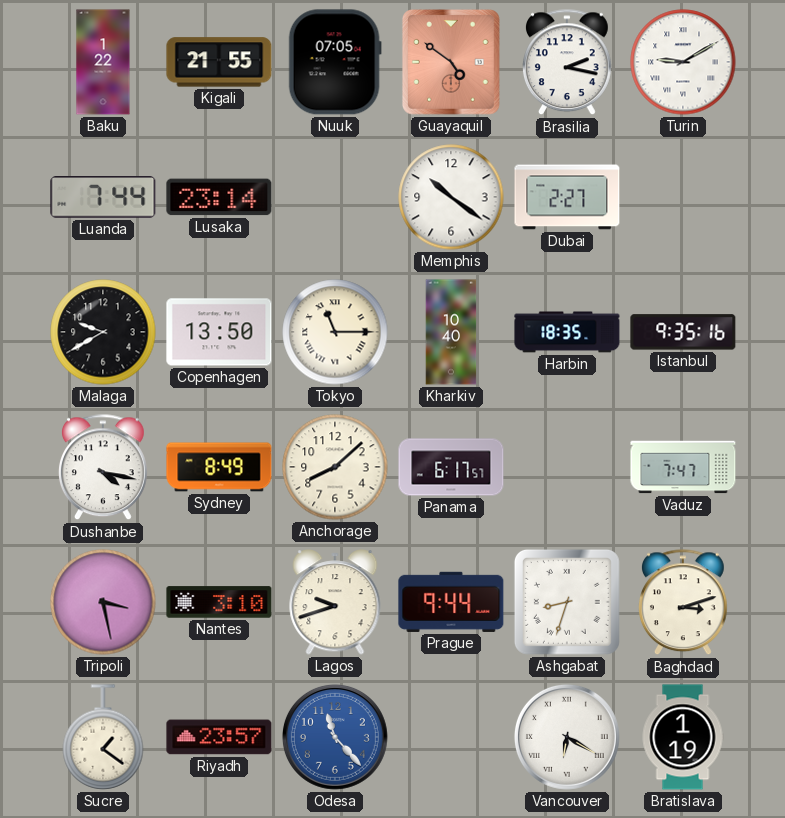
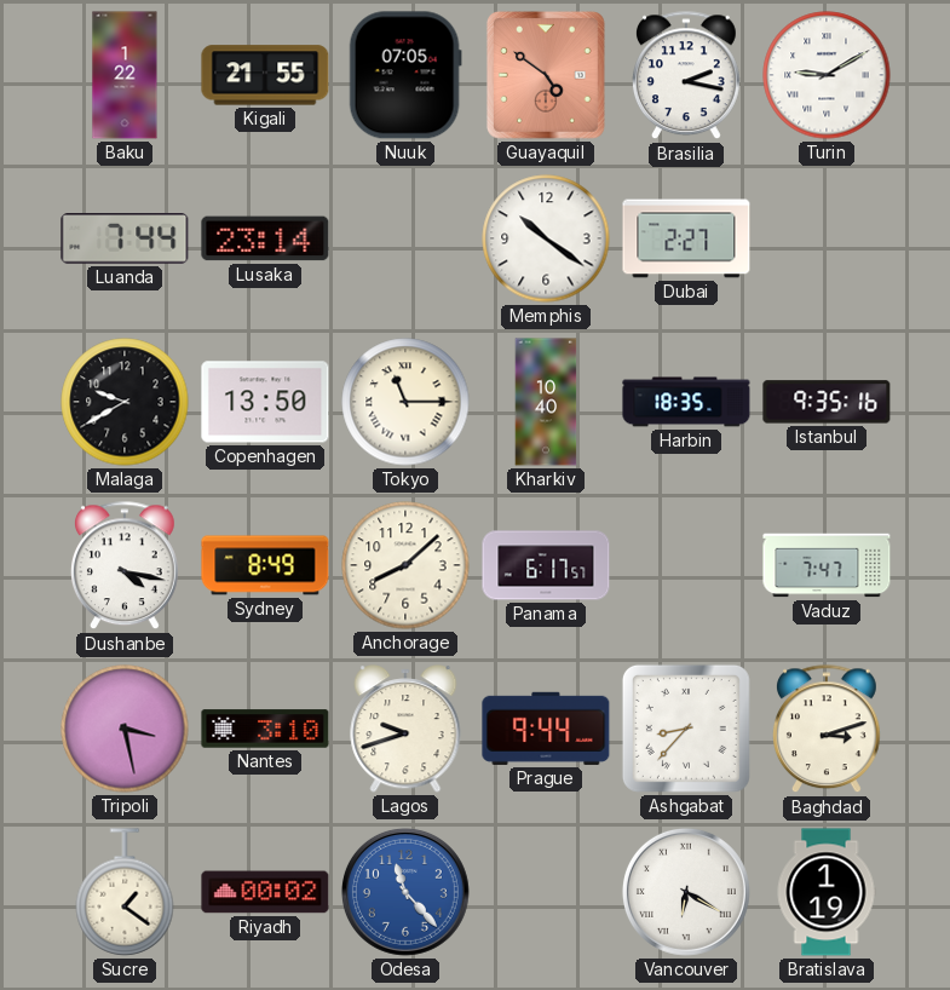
Ashgabat: 8:33 -> 8:37
Riyadh: 23:57 -> 00:02
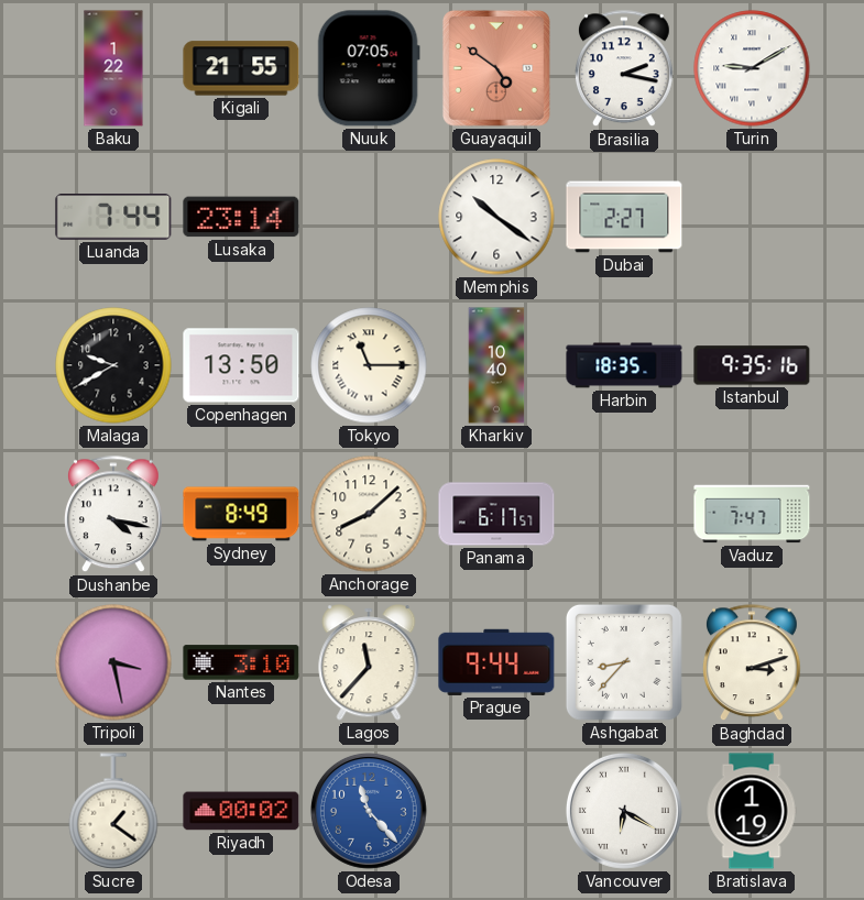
Lagos: 9:42 -> 11:37
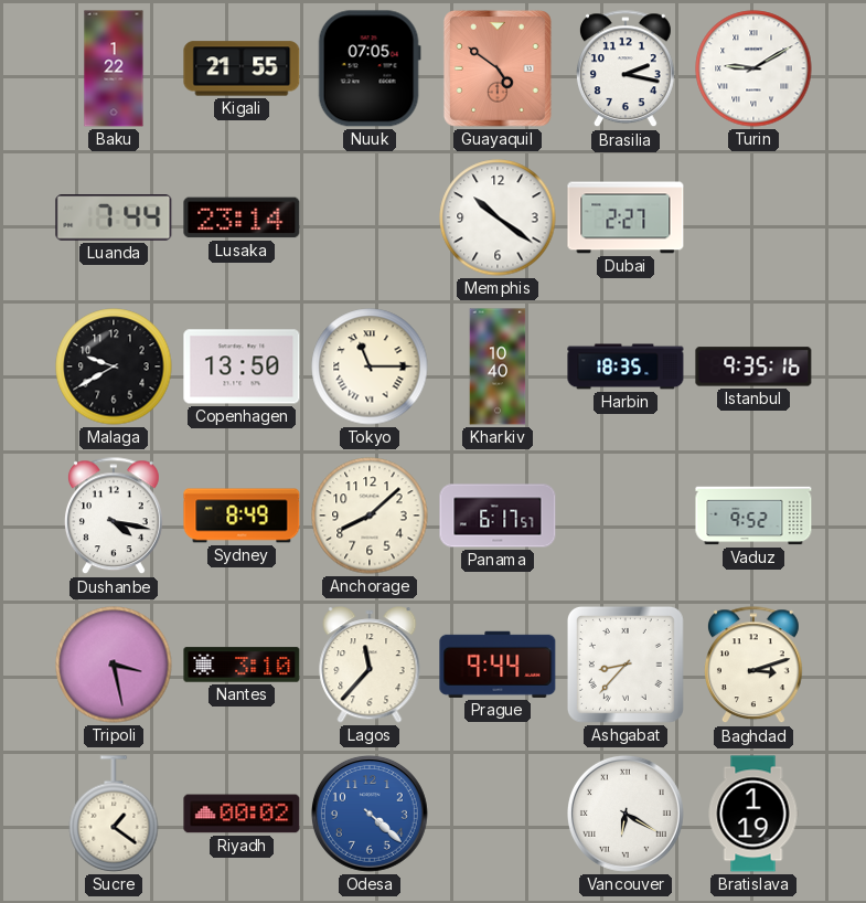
Vaduz: 7:47 -> 9:52
Odesa: 11:23 -> 4:22
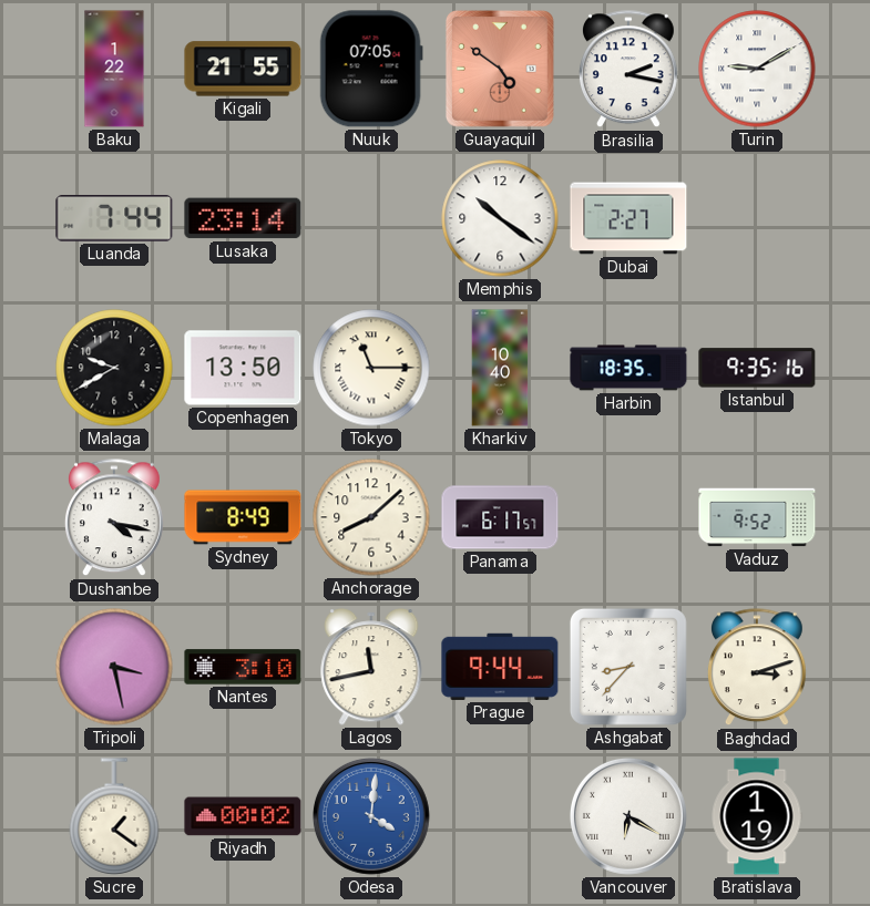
Lagos: 11:37 -> 11:43
Odesa: 4:22 -> 4:01
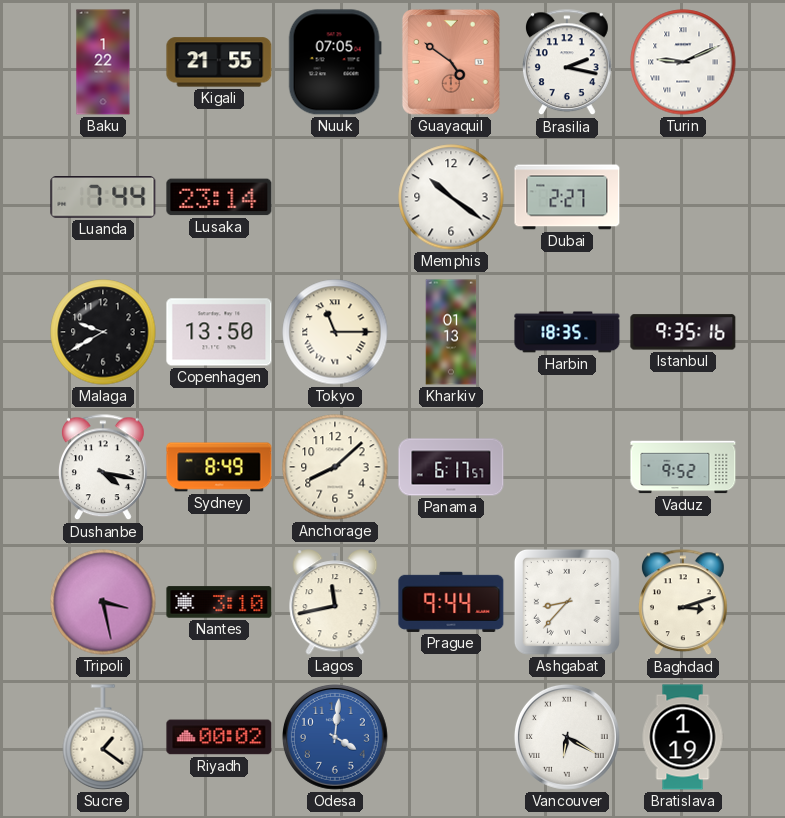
Turin: 9:10 -> 9:11
Kharkiv: 10:40 -> 01:13
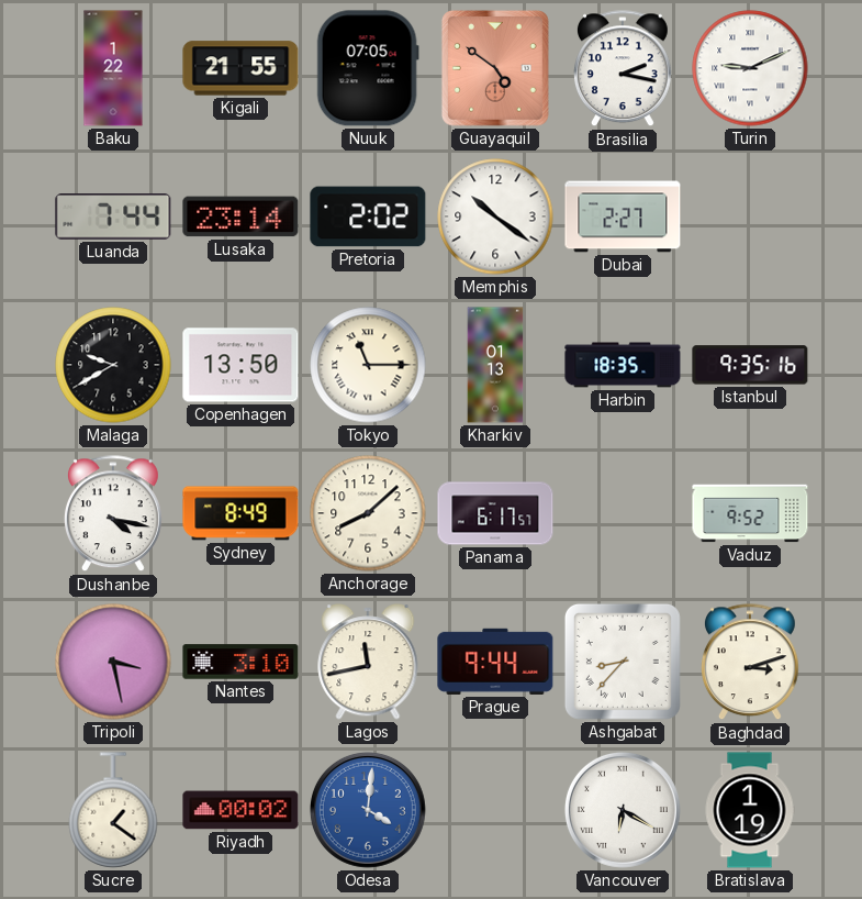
Pretoria: none -> 2:02
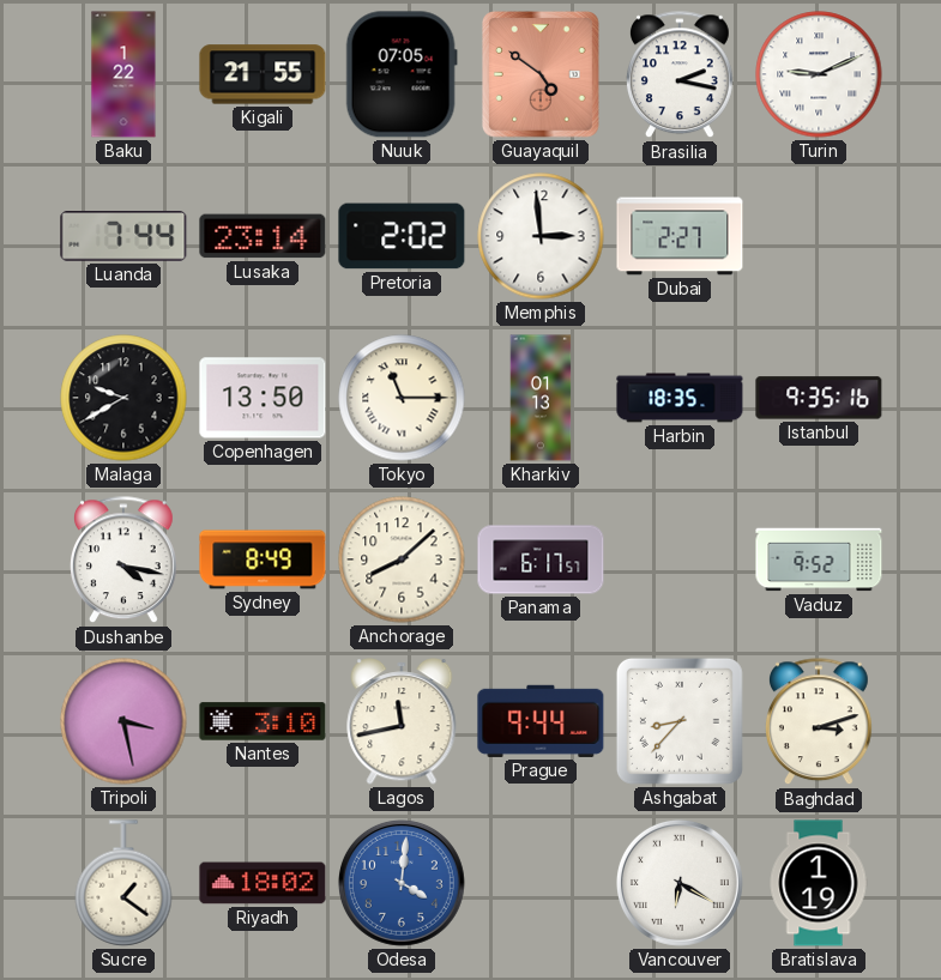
Memphis: 10:21 -> 2:59
Riyadh: 00:02 -> 18:02
